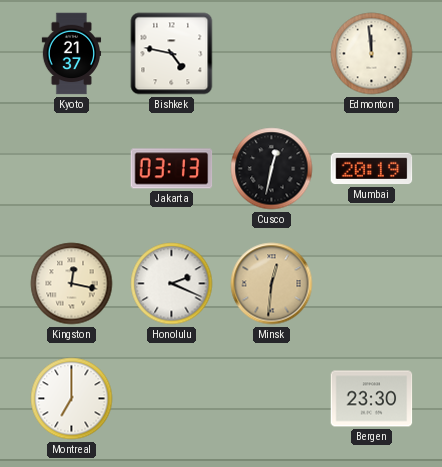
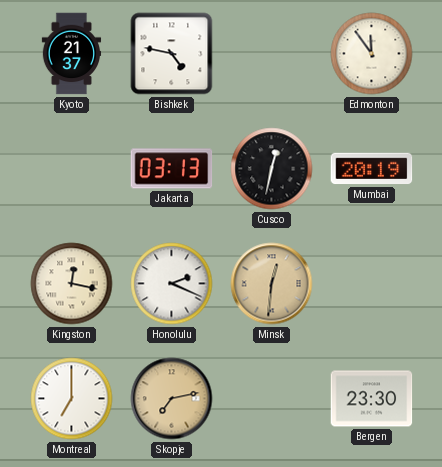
Edmonton: 11:59 -> 11:54
Skopje: none -> 7:13
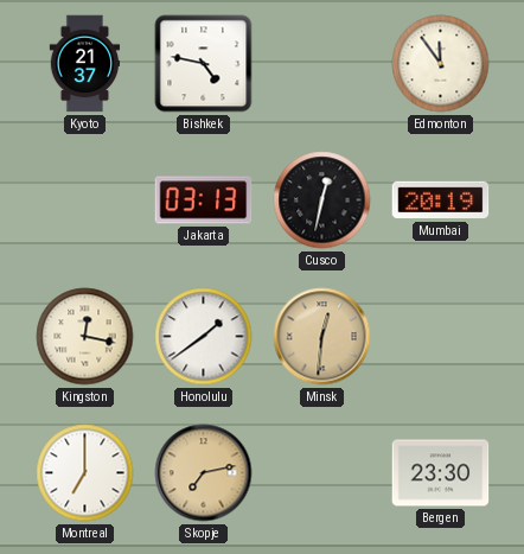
Honolulu: 2:19 -> 1:39
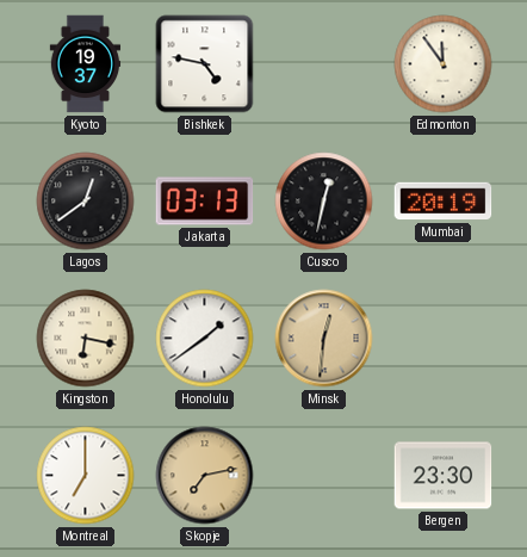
Kyoto: 21:37 -> 19:37
Lagos: none -> 12:39
Kingston: 12:17 -> 6:17
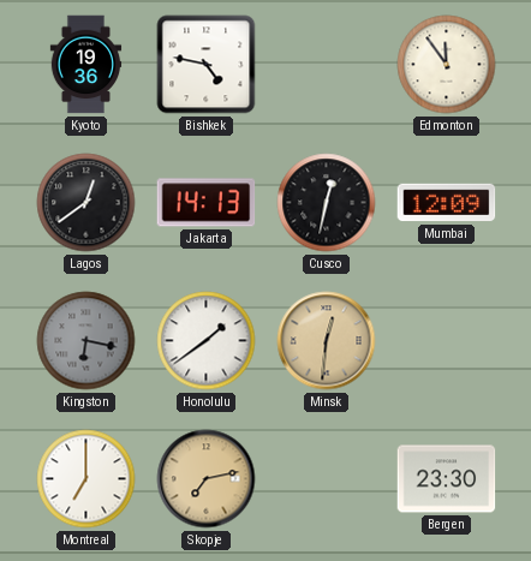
Kyoto: 19:37 -> 19:36
Jakarta: 03:13 -> 14:13
Mumbai: 20:19 -> 12:09
Kingston dial: cream -> grey
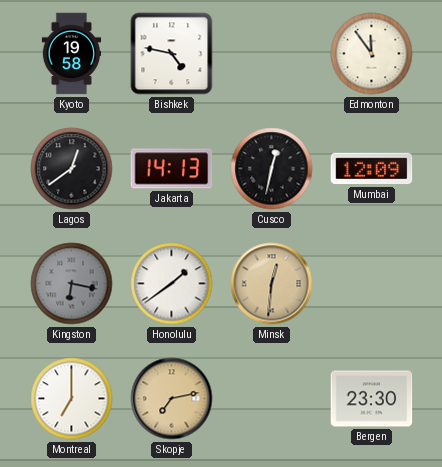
Kyoto: 19:36 -> 19:58
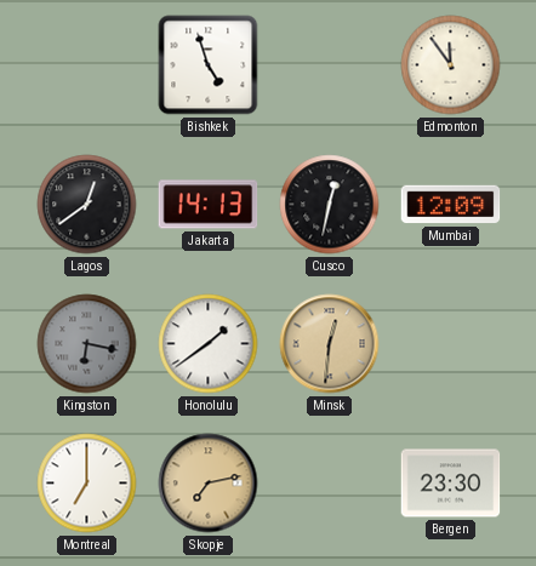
Kyoto: 19:58 -> none
Bishkek: 4:47 -> 4:57
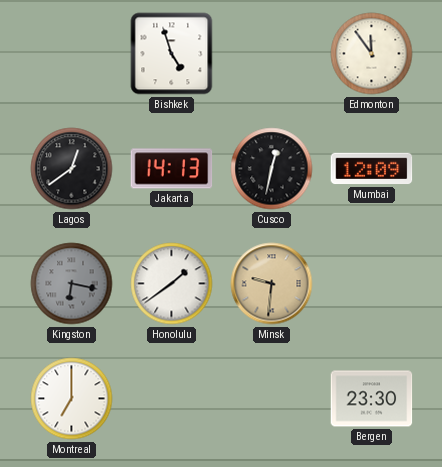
Minsk: 12:31 -> 9:31
Skopje: 7:13 -> none
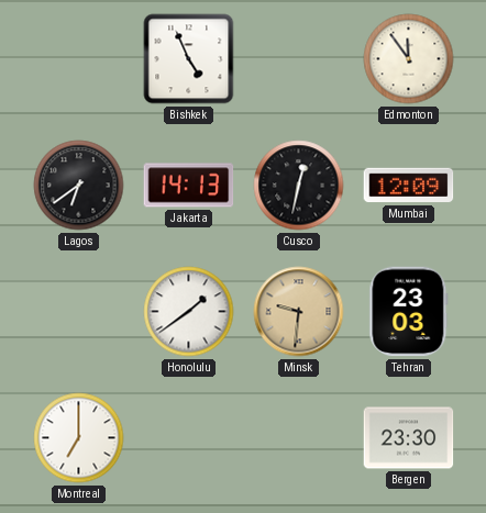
Bishkek: 4:57 -> 4:56
Lagos: 12:39 -> 6:39
Kingston: 6:17 -> none
Tehran: none -> 23:03
